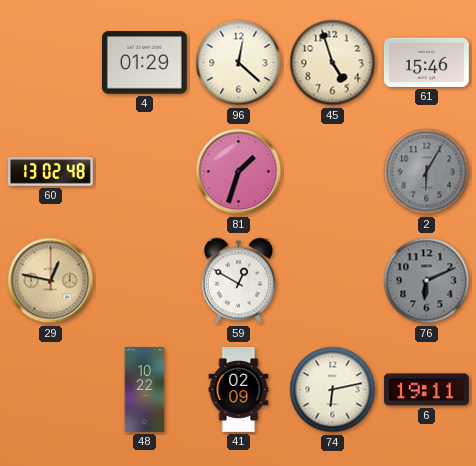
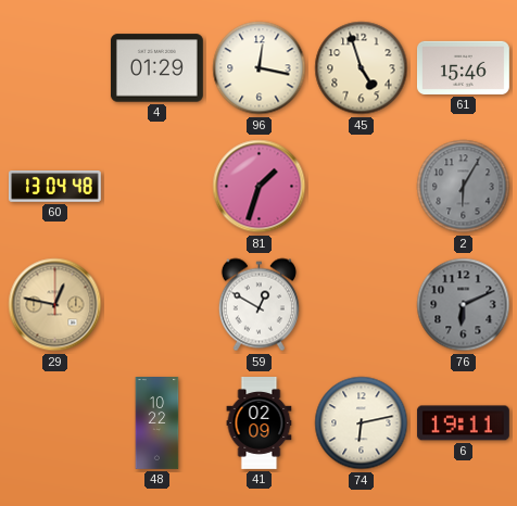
96: 12:22 -> 12:17
60: 13:02 -> 13:04
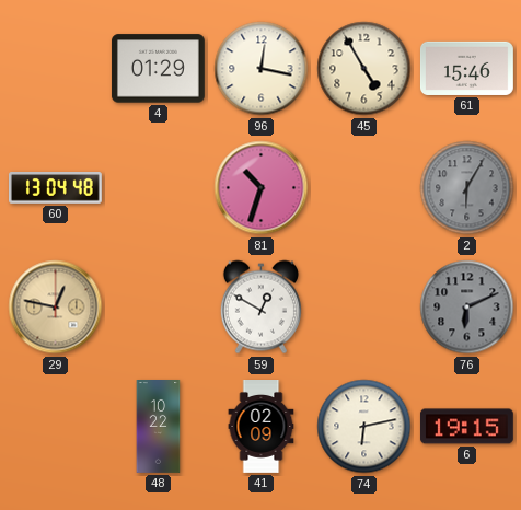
45: 4:57 -> 4:55
81: 1:33 -> 10:33
6: 19:11 -> 19:15
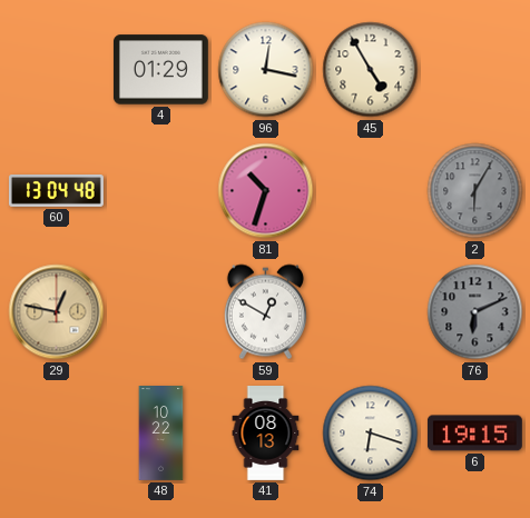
61: 15:46 -> none
41: 02:09 -> 08:13
74: 6:13 -> 6:18
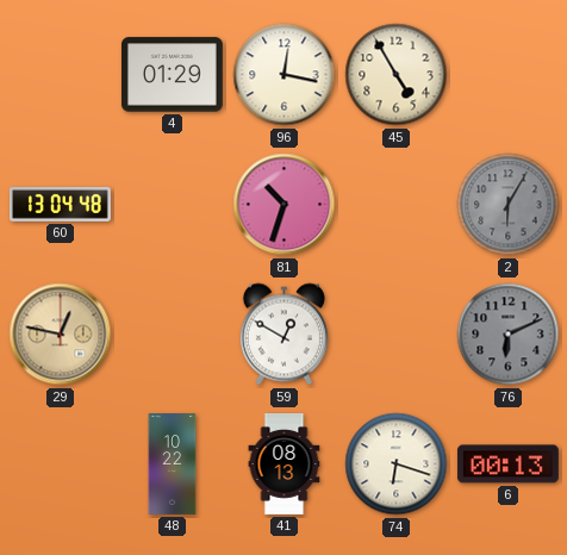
6: 19:15 -> 00:13
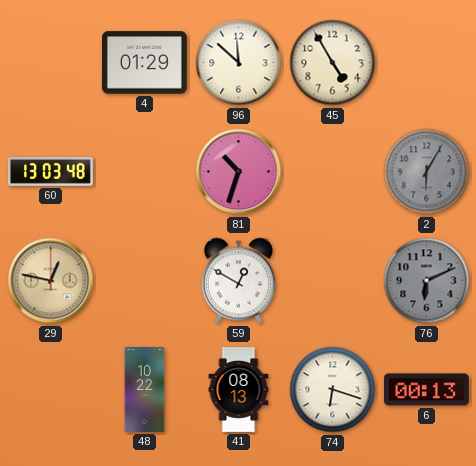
96: 12:17 -> 11:52
60: 13:04 -> 13:03
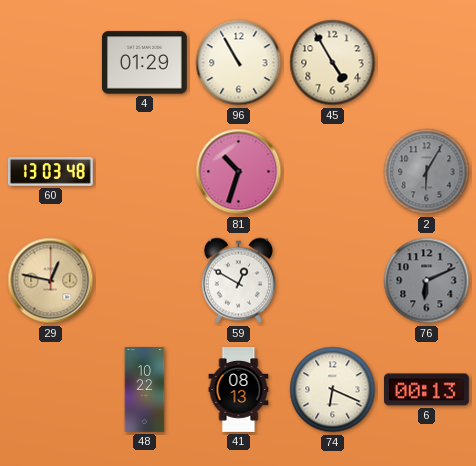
96: 11:52 -> 10:55
74: 6:18 -> 6:19
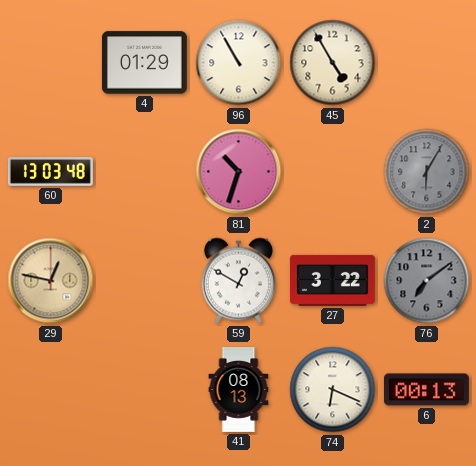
27: none -> 3:22
76: 6:11 -> 7:09
48: 10:22 -> none
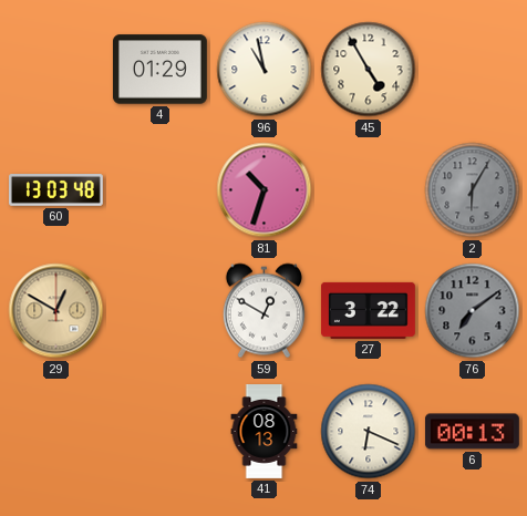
96: 10:55 -> 10:58
29: 12:47 -> 12:50
